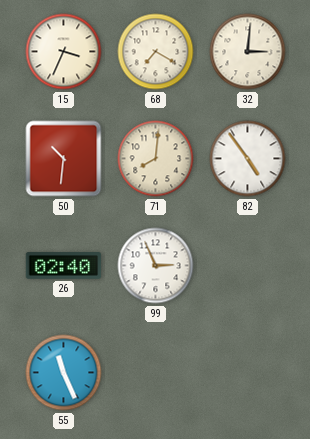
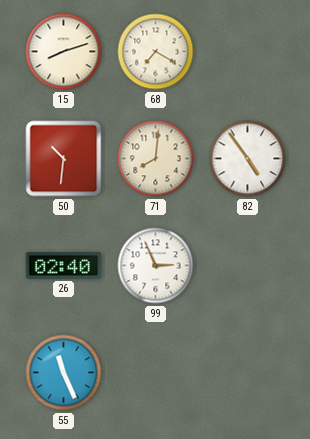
15: 3:34 -> 8:12
32: 3:01 -> none
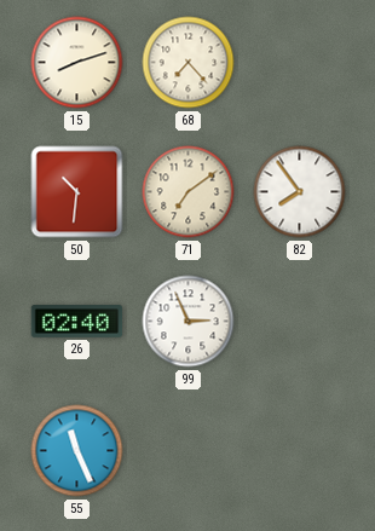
68: 7:20 -> 7:23
71: 8:01 -> 7:09
82: 4:54 -> 7:54
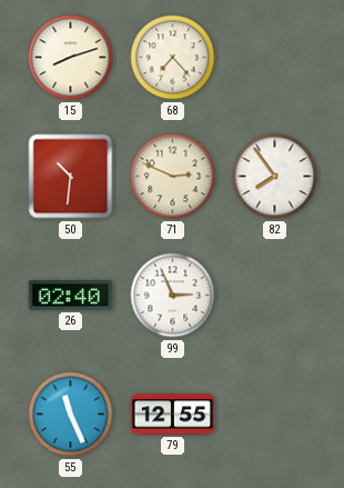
71: 7:09 -> 2:49
79: none -> 12:55
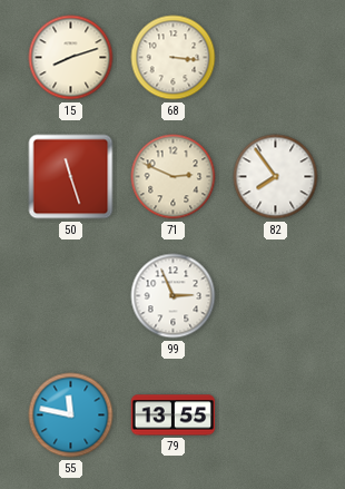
68: 7:23 -> 3:16
50: 10:31 -> 11:27
26: 02:40 -> none
55: 11:26 -> 11:47
79: 12:55 -> 13:55
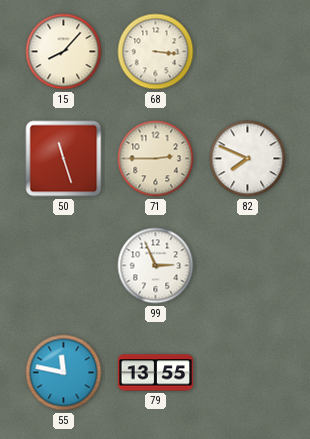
15: 8:12 -> 8:07
71: 2:49 -> 2:45
82: 7:54 -> 7:49
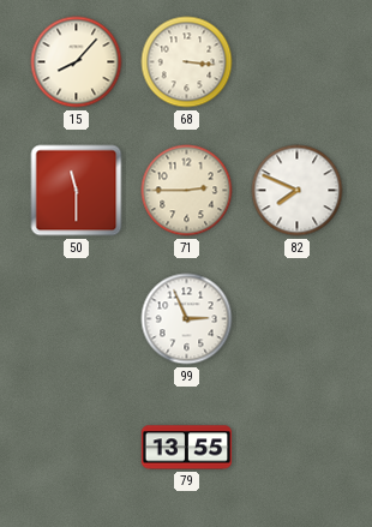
50: 11:27 -> 11:30
55: 11:47 -> none
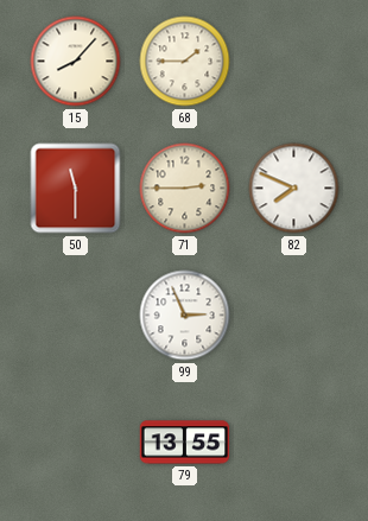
68: 3:16 -> 1:45
